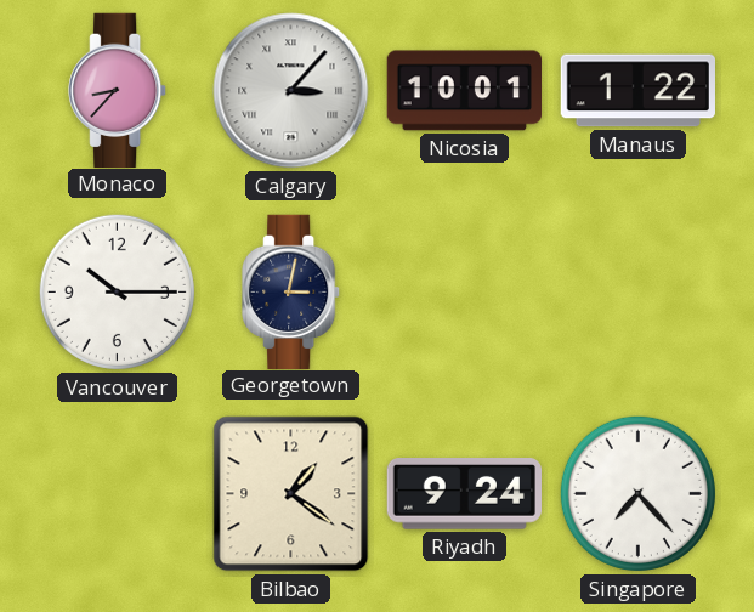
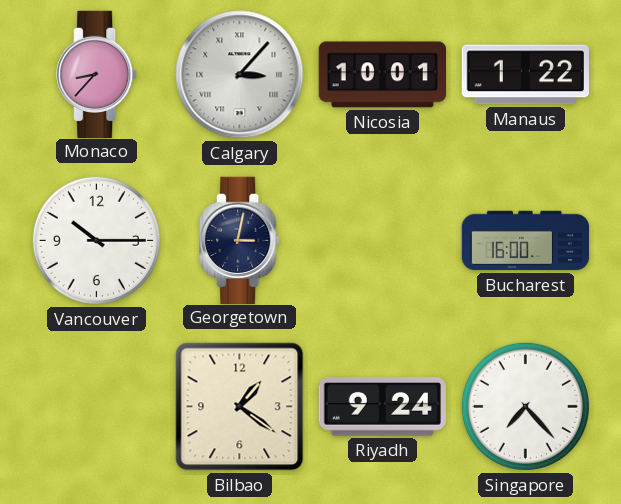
Bucharest: none -> 16:00
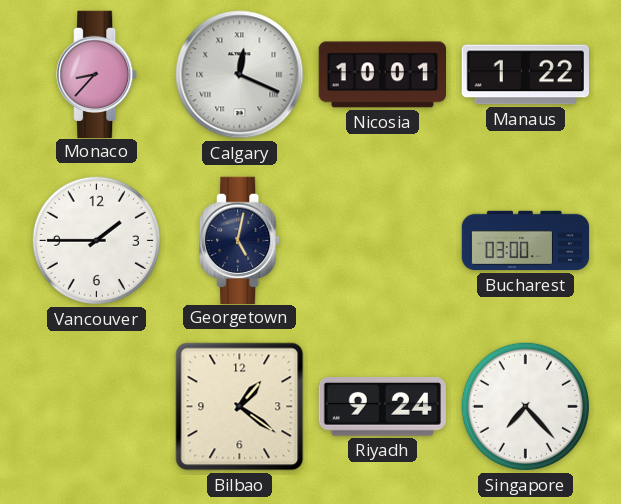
Calgary: 3:07 -> 12:19
Vancouver: 10:15 -> 1:45
Georgetown: 3:02 -> 5:02
Bucharest: 16:00 -> 03:00
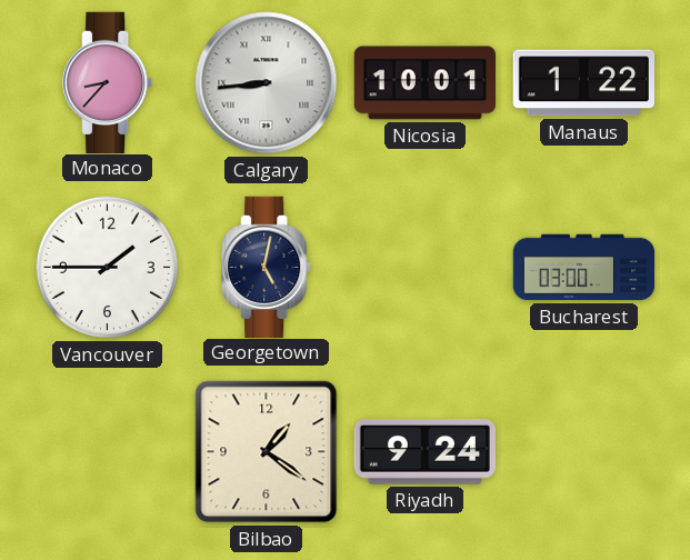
Calgary: 12:19 -> 8:44
Singapore: 7:23 -> none
